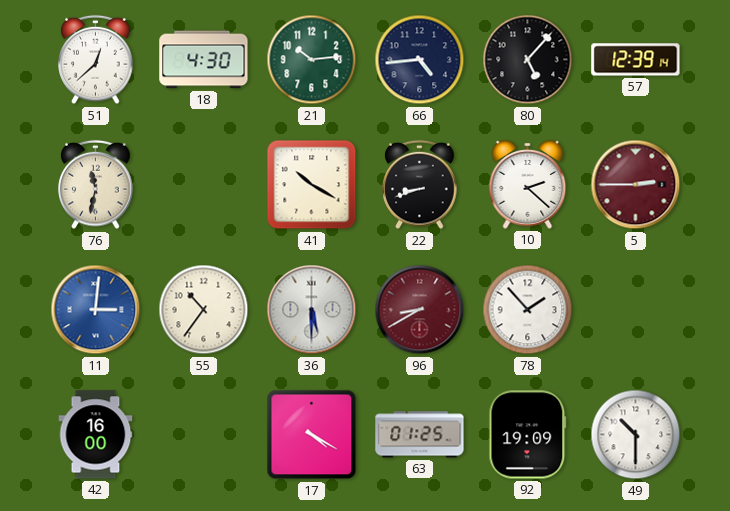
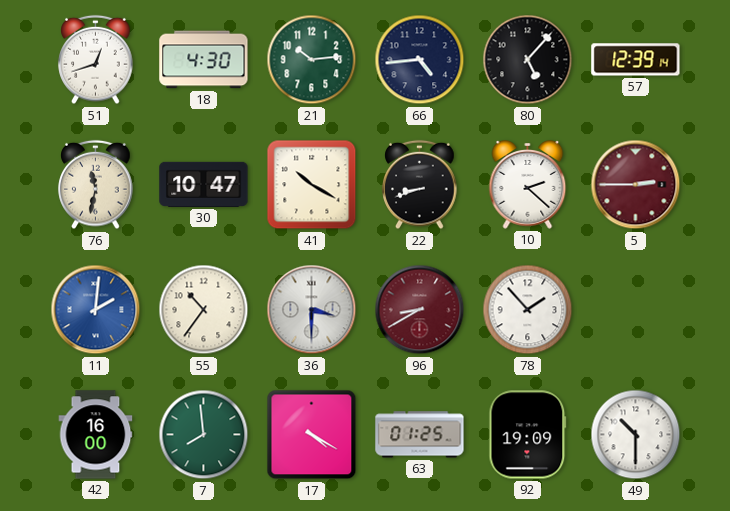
51: 12:38 -> 12:42
30: none -> 10:47
11: 3:01 -> 2:01
36: 5:30 -> 3:30
7: none -> 7:59
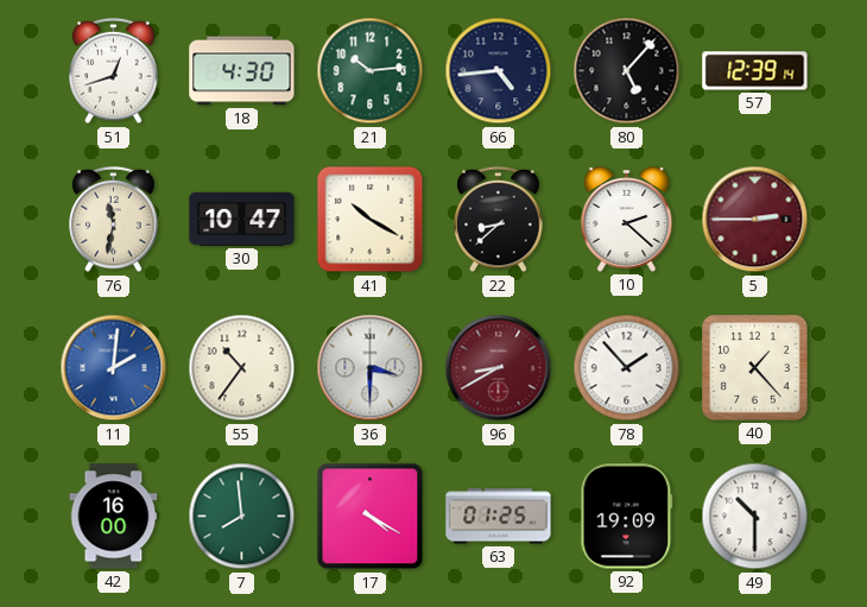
22: 8:42 -> 8:38
40: none -> 1:23
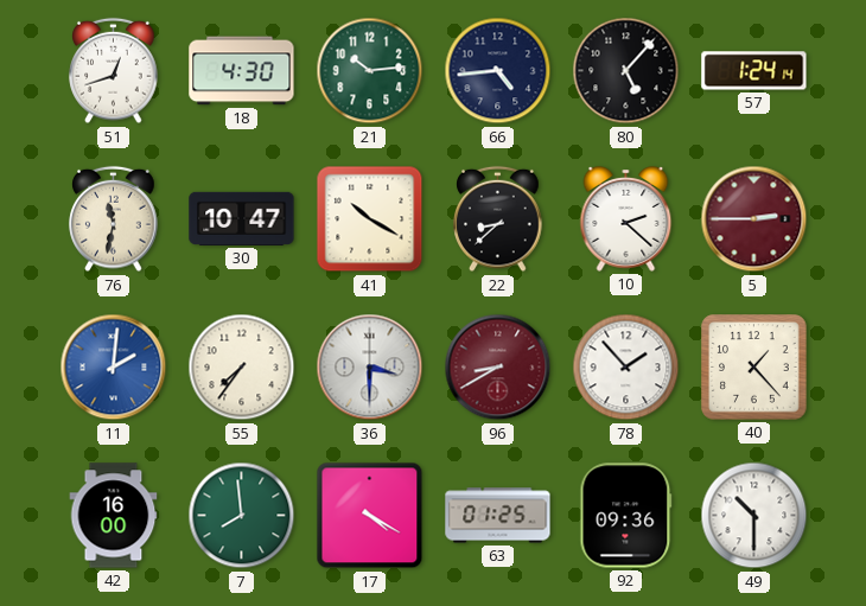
57: 12:39 -> 1:24
55: 10:36 -> 7:36
92: 19:09 -> 09:36
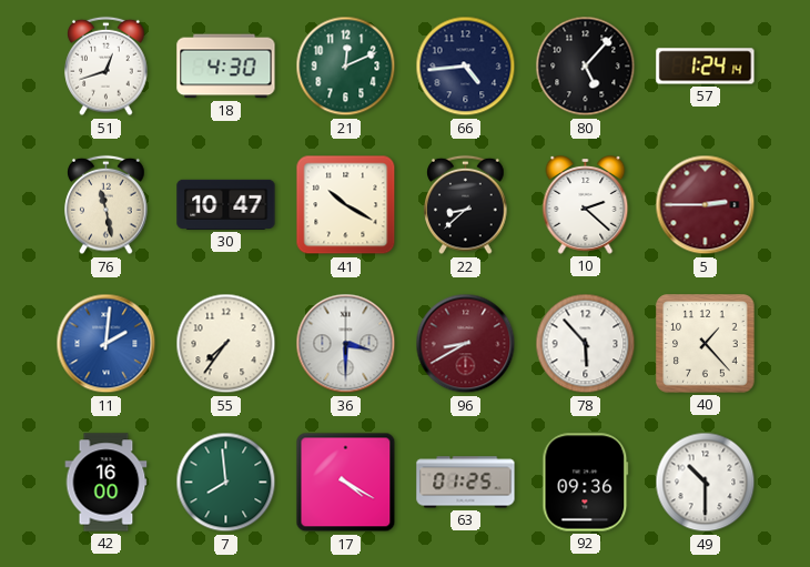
21: 10:14 -> 12:11
76: 11:32 -> 11:28
78: 1:53 -> 5:53
